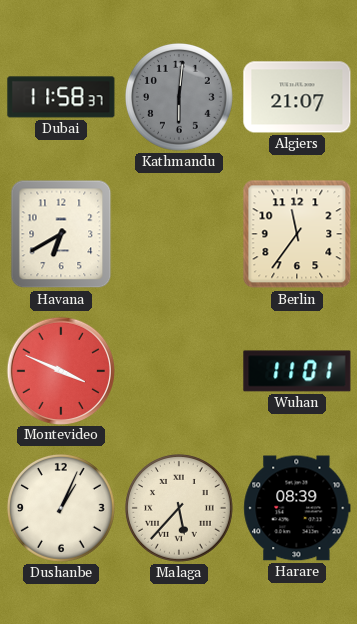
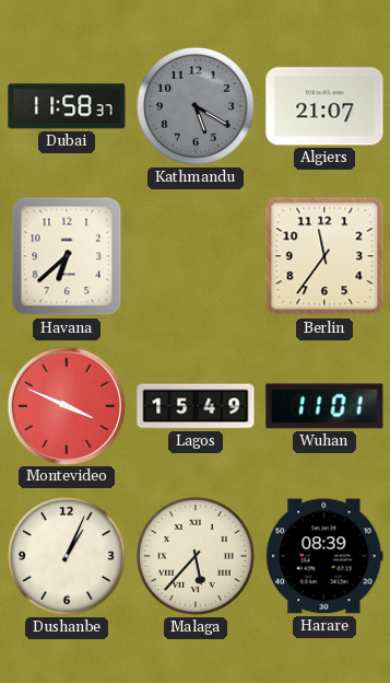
Kathmandu: 6:01 -> 5:20
Havana: 6:40 -> 6:38
Lagos: none -> 15:49
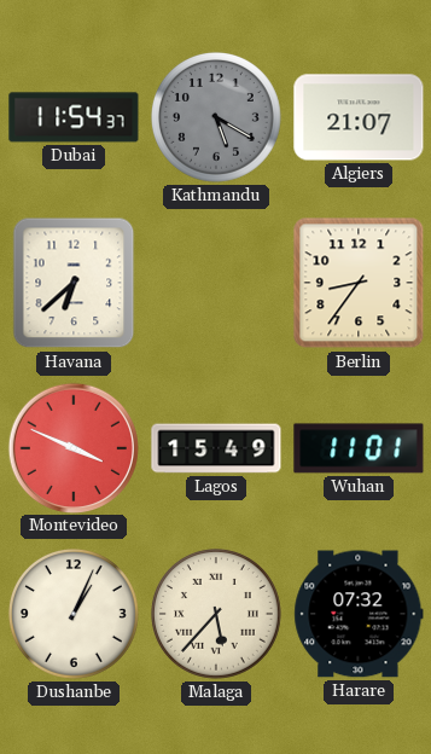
Dubai: 11:58 -> 11:54
Berlin: 11:36 -> 8:36
Harare: 08:39 -> 07:32
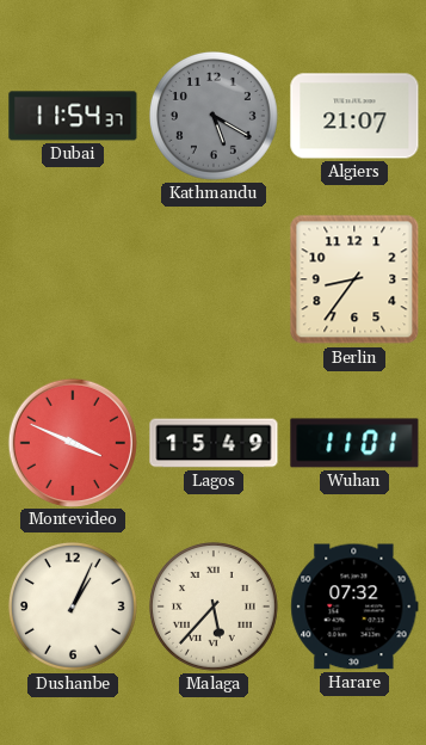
Havana: 6:38 -> none
